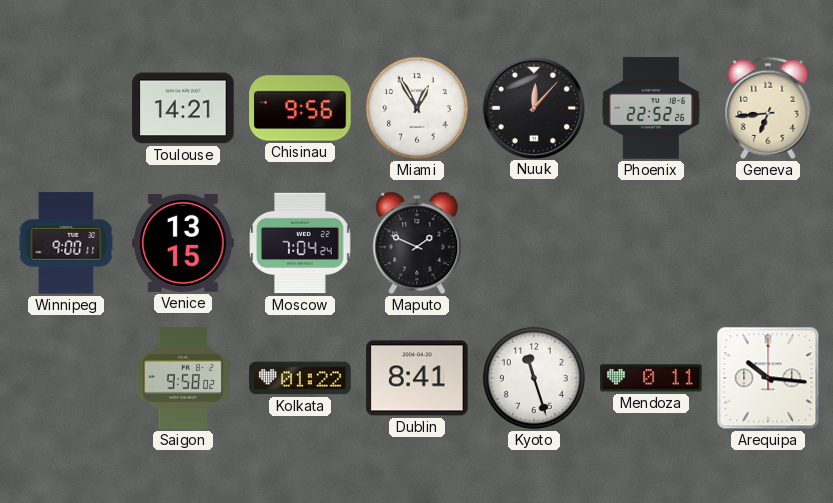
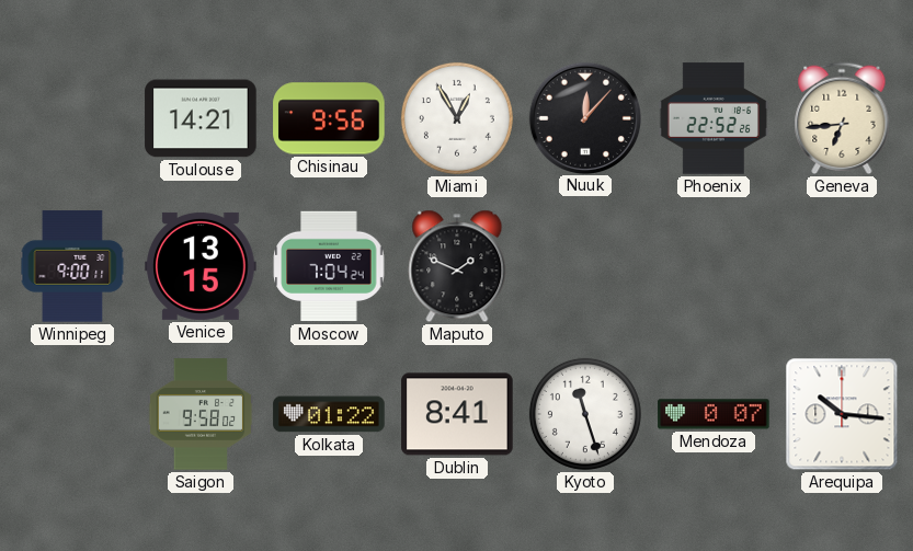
Mendoza: 0:11 -> 0:07
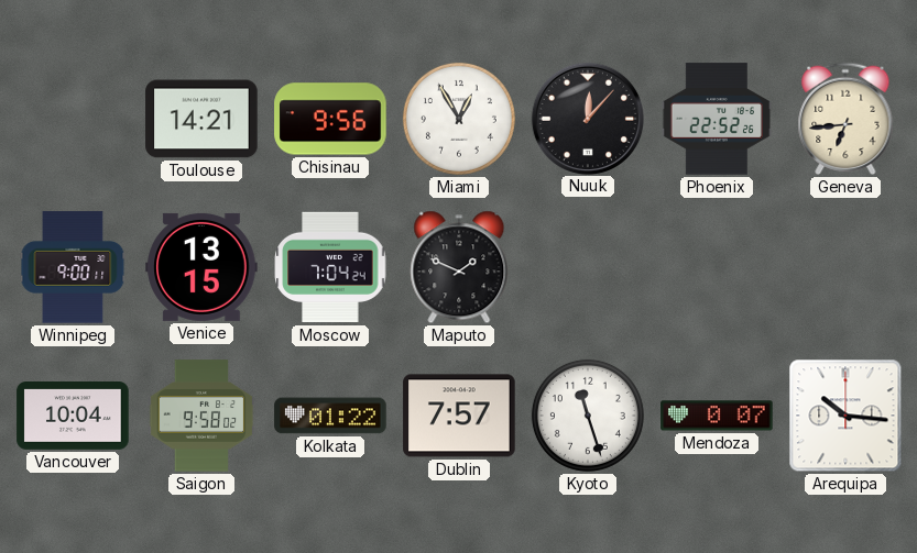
Vancouver: none -> 10:04
Dublin: 8:41 -> 7:57
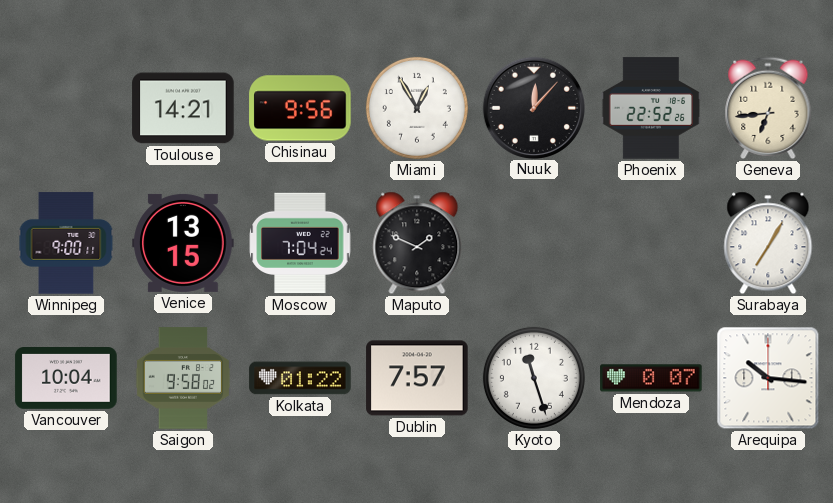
Surabaya: none -> 7:05
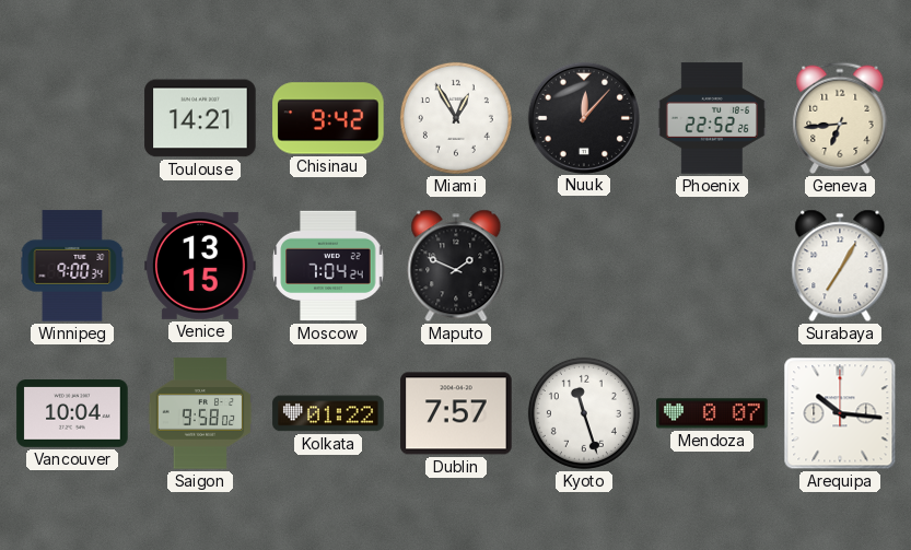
Chisinau: 9:56 -> 9:42
Winnipeg: 9:00:11 -> 9:00:34
